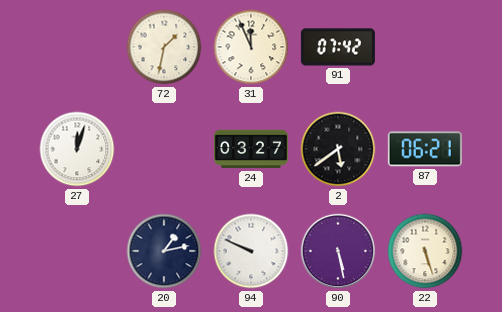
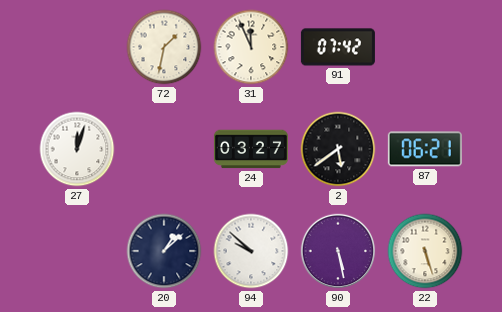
20: 1:13 -> 1:08
94: 9:49 -> 9:52
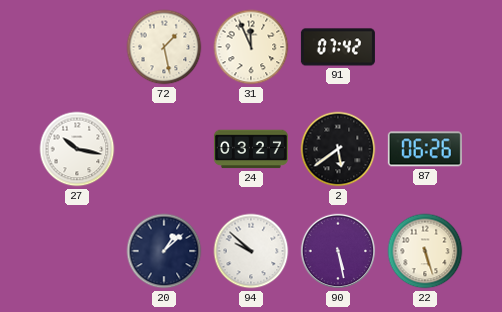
72: 1:32 -> 1:28
27: 12:03 -> 10:17
87: 06:21 -> 06:26
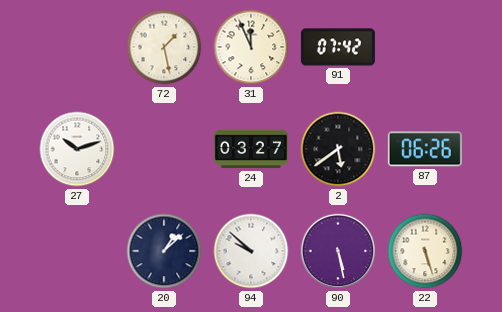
27: 10:17 -> 10:12
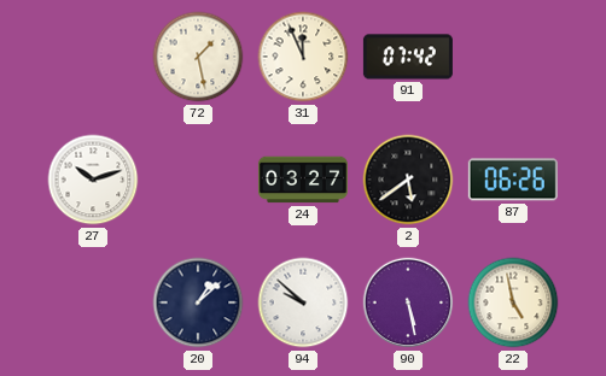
22: 5:27 -> 4:58
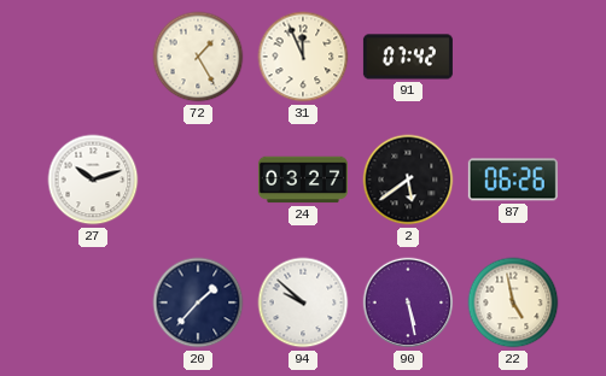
72: 1:28 -> 1:25
20: 1:08 -> 1:37
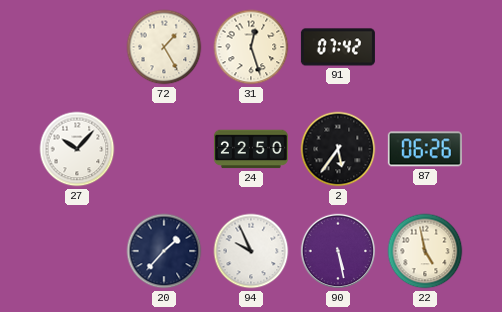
31: 11:56 -> 12:27
27: 10:12 -> 10:07
24: 03:27 -> 22:50
2: 5:39 -> 5:36
94: 9:52 -> 9:56
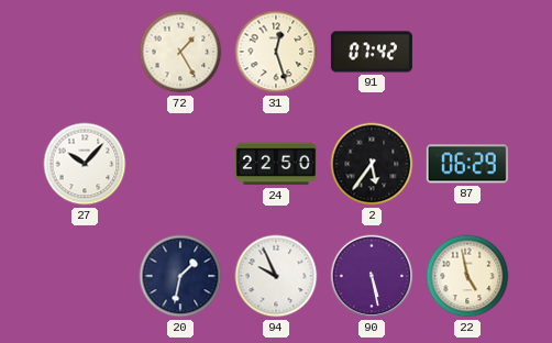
87: 06:26 -> 06:29
20: 1:37 -> 1:32
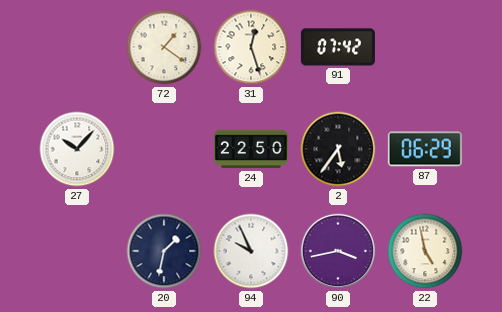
72: 1:25 -> 1:21
90: 5:28 -> 3:43
